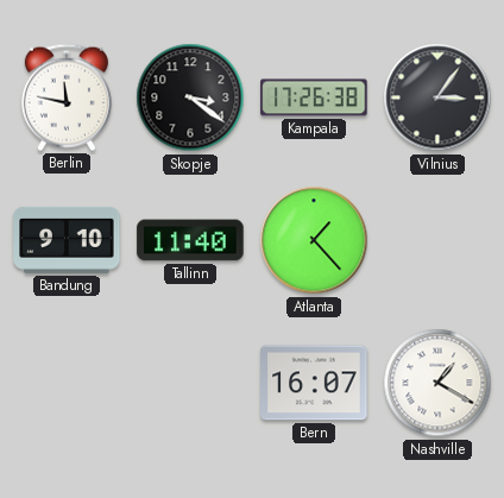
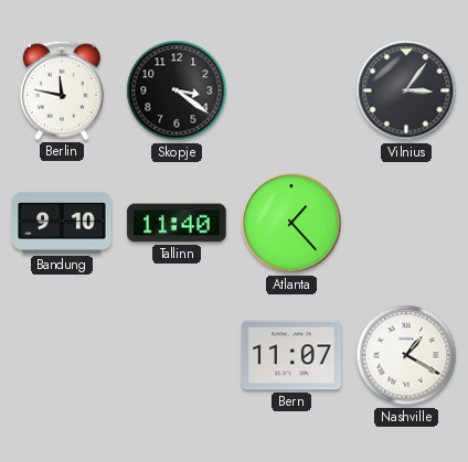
Kampala: 17:26 -> none
Bern: 16:07 -> 11:07
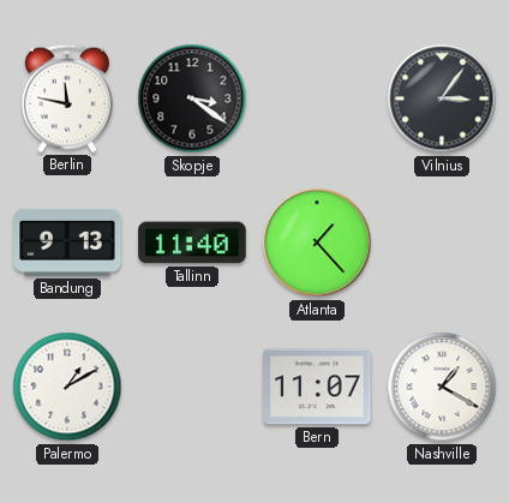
Bandung: 9:10 -> 9:13
Palermo: none -> 1:10
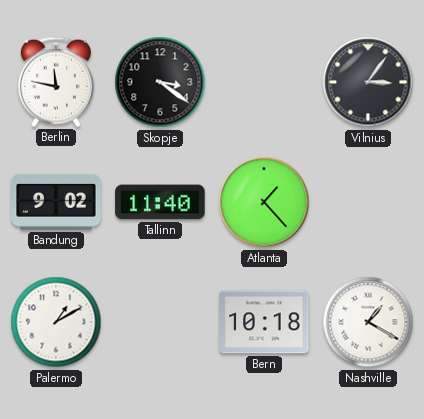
Bandung: 9:13 -> 9:02
Bern: 11:07 -> 10:18
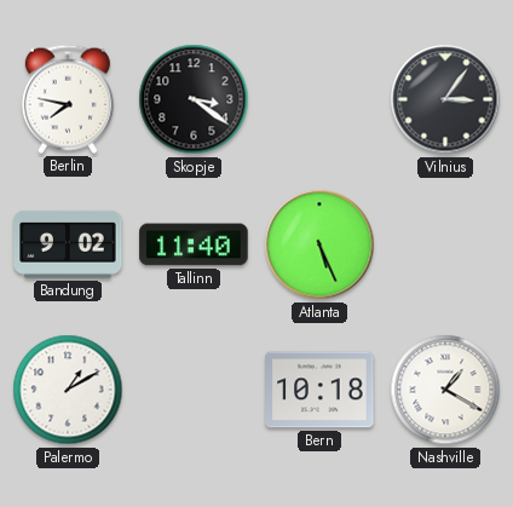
Berlin: 11:47 -> 7:47
Atlanta: 1:23 -> 5:26
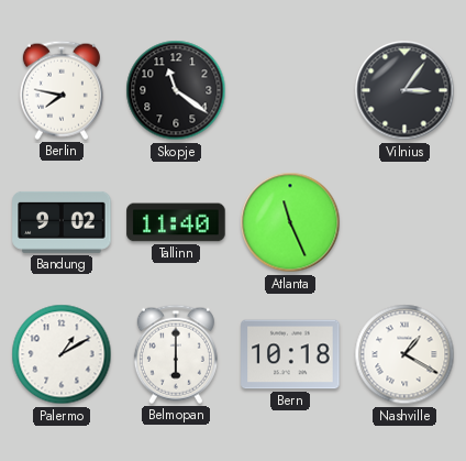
Skopje: 3:21 -> 11:21
Atlanta: 5:26 -> 11:26
Belmopan: none -> 6:00
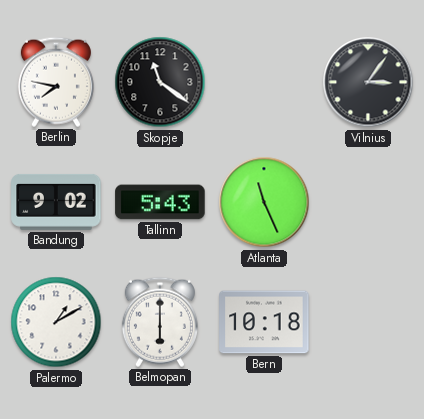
Tallinn: 11:40 -> 5:43
Nashville: 1:20 -> none
